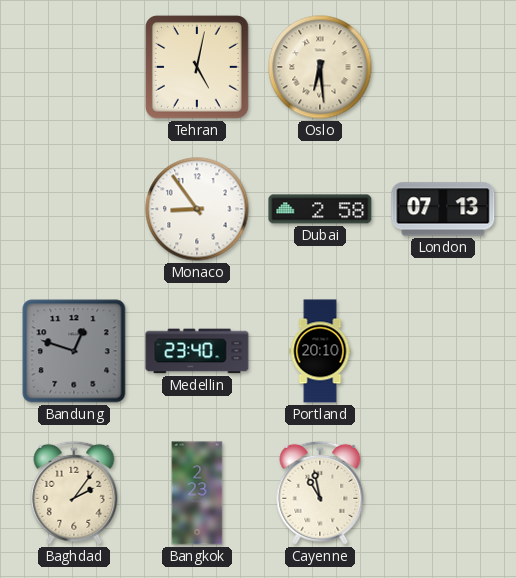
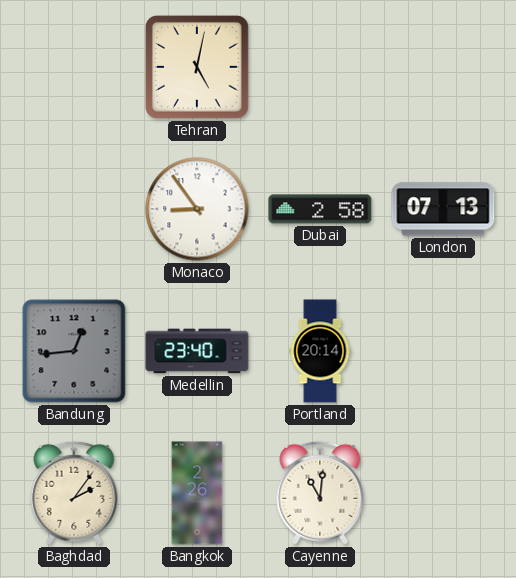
Oslo: 6:29 -> none
Bandung: 12:48 -> 12:44
Portland: 20:10 -> 20:14
Bangkok: 2:23 -> 2:26
Cayenne: 10:58 -> 11:01
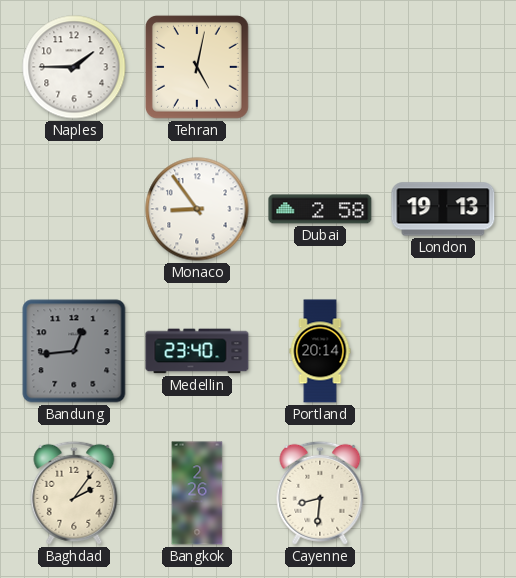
Naples: none -> 1:45
London: 07:13 -> 19:13
Cayenne: 11:01 -> 8:31
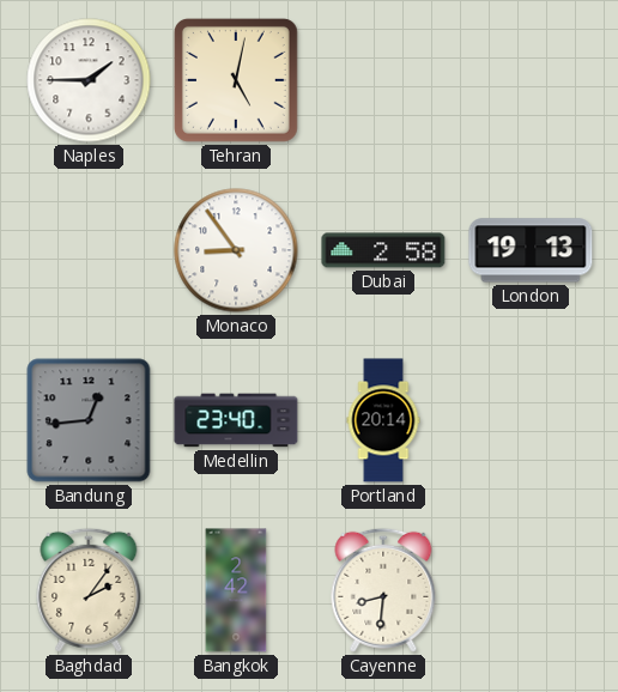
Bangkok: 2:26 -> 2:42
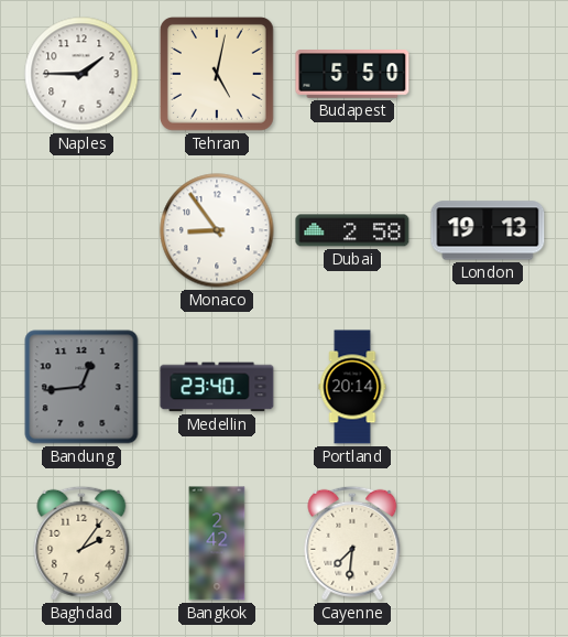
Budapest: none -> 5:50
Cayenne: 8:31 -> 7:31
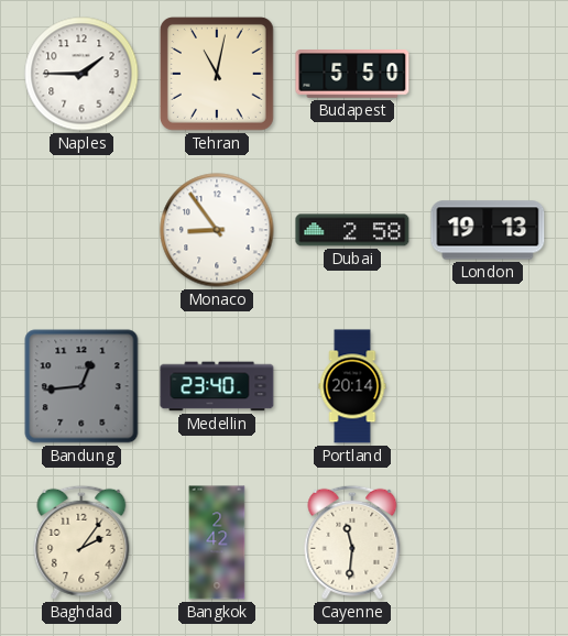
Tehran: 5:02 -> 11:02
Cayenne: 7:31 -> 11:31
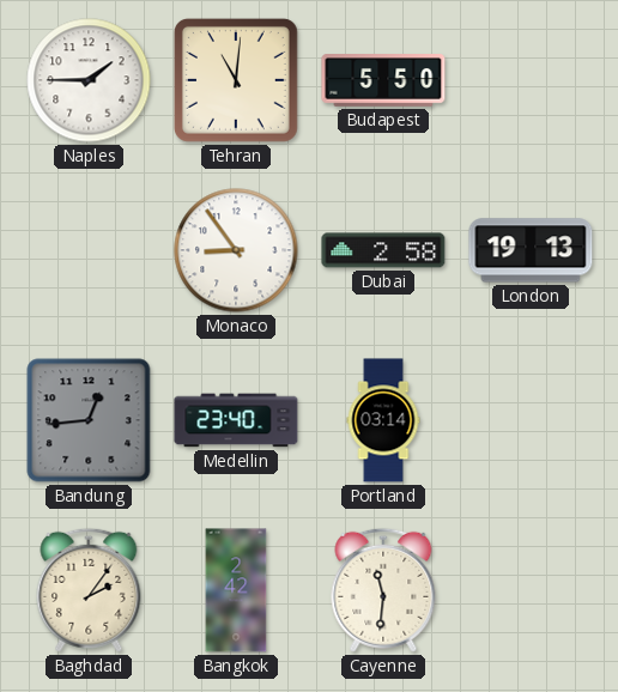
Tehran: 11:02 -> 11:01
Portland: 20:14 -> 03:14
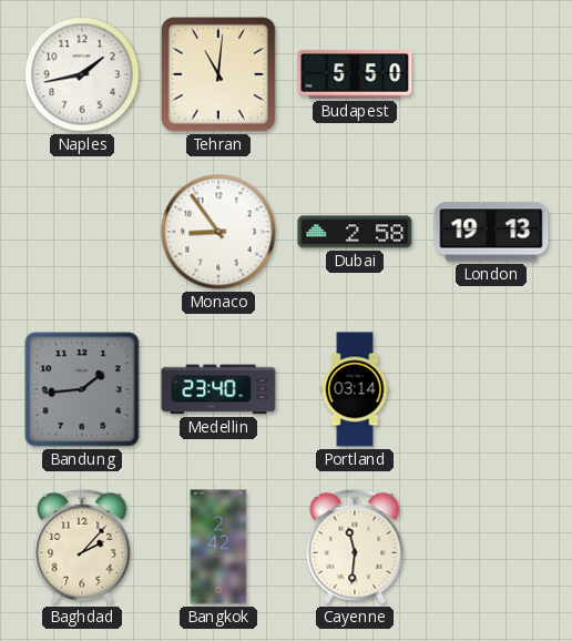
Naples: 1:45 -> 1:43
Bandung: 12:44 -> 1:44
Baghdad: 2:06 -> 2:07
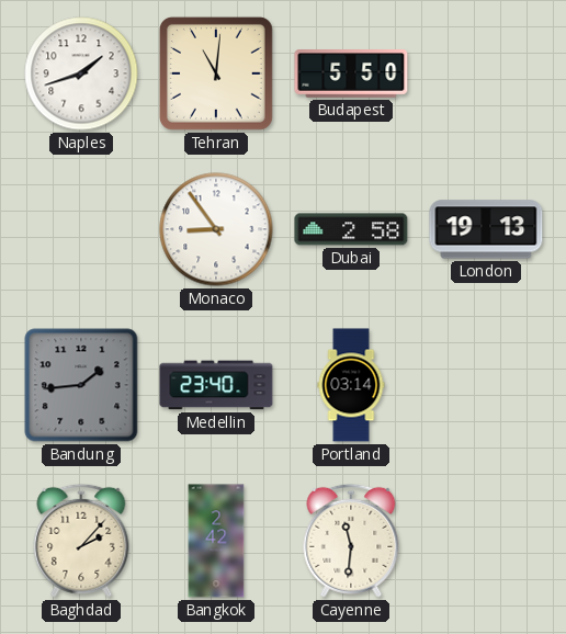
Naples: 1:43 -> 1:42
